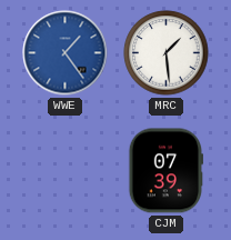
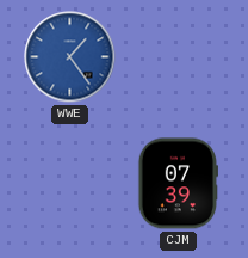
MRC: 1:29 -> none
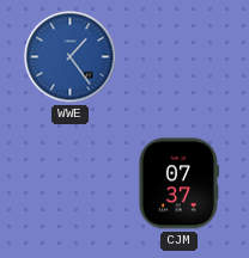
CJM: 07:39 -> 07:37
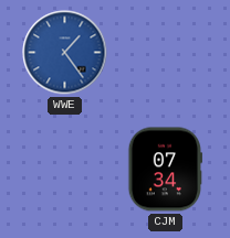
CJM: 07:37 -> 07:34
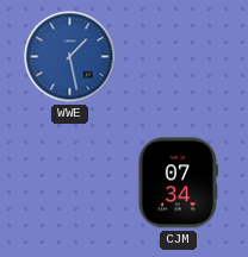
WWE: 1:24 -> 1:28
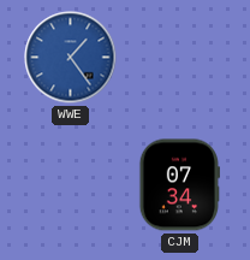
WWE: 1:28 -> 1:24
